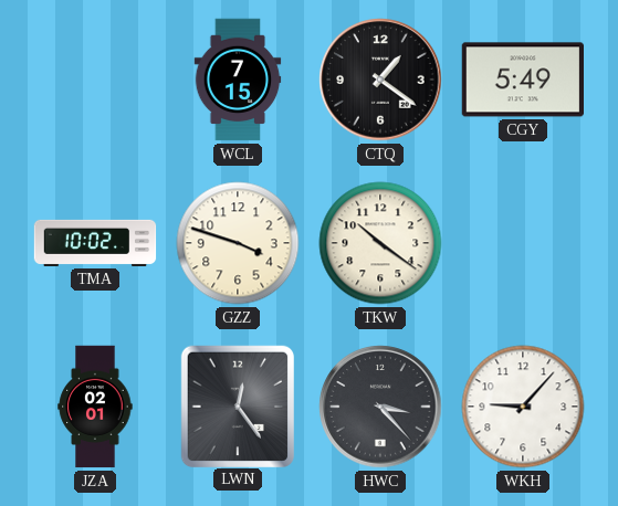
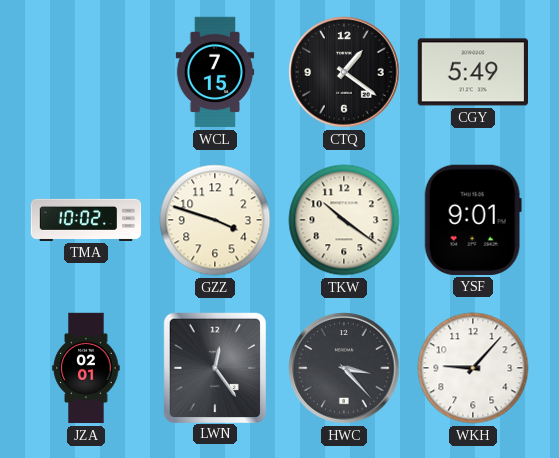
YSF: none -> 9:01
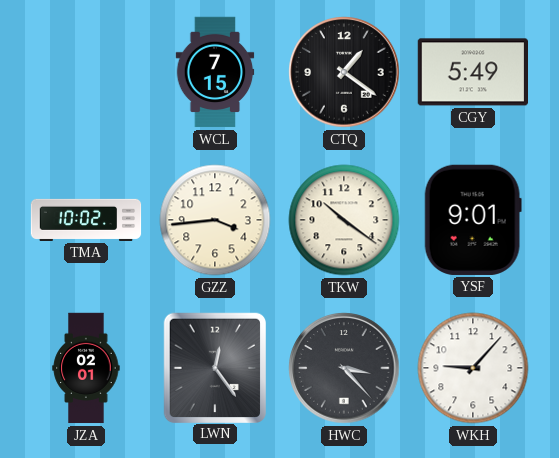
GZZ: 3:48 -> 3:44
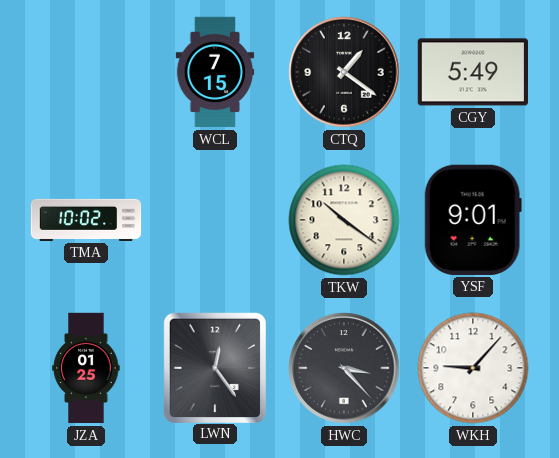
GZZ: 3:44 -> none
JZA: 02:01 -> 01:25
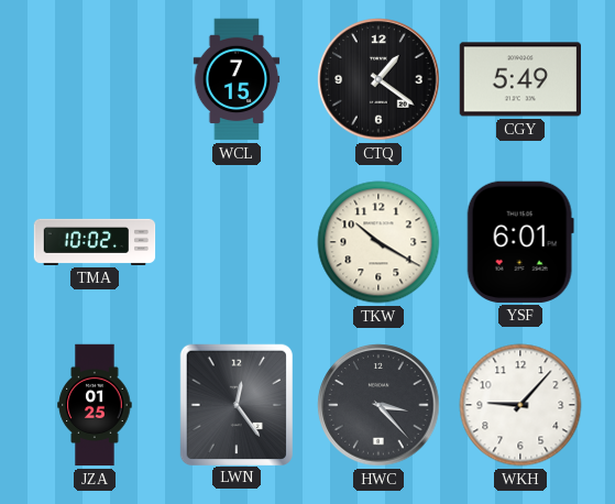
TKW: 10:21 -> 10:20
YSF: 9:01 -> 6:01
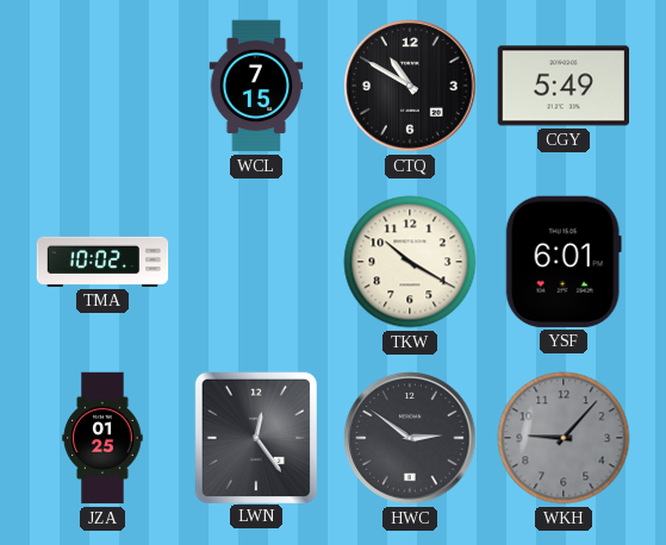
CTQ: 1:21 -> 10:50
HWC: 3:23 -> 2:51
WKH dial: white -> grey
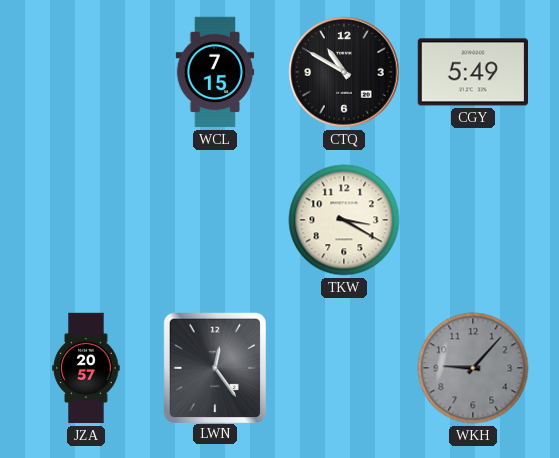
TMA: 10:02 -> none
TKW: 10:20 -> 3:20
YSF: 6:01 -> none
JZA: 01:25 -> 20:57
HWC: 2:51 -> none
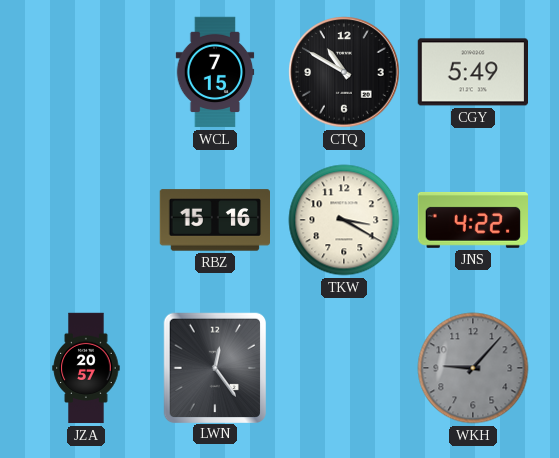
RBZ: none -> 15:16
JNS: none -> 4:22
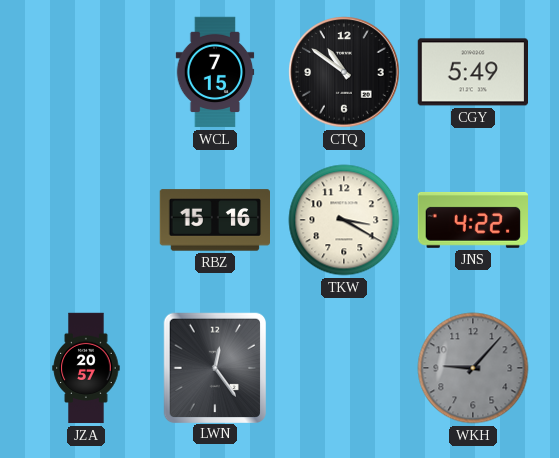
CTQ: 10:50 -> 10:51
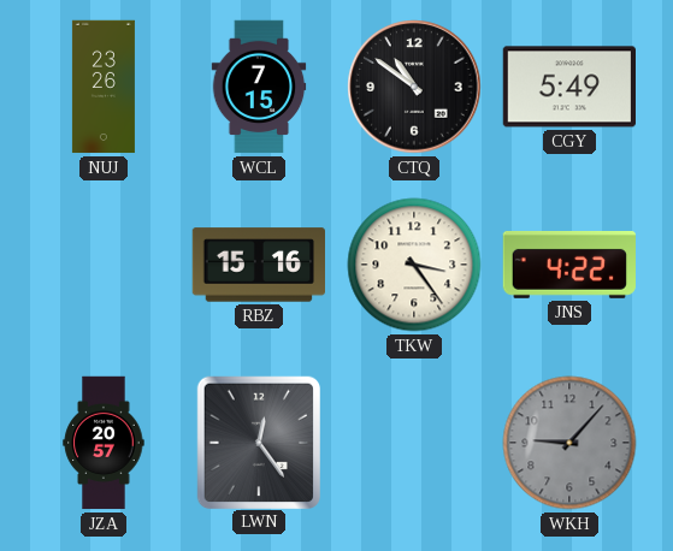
NUJ: none -> 23:26
TKW: 3:20 -> 3:24
